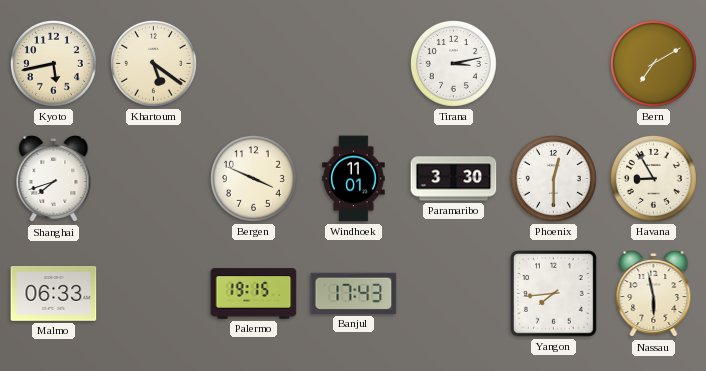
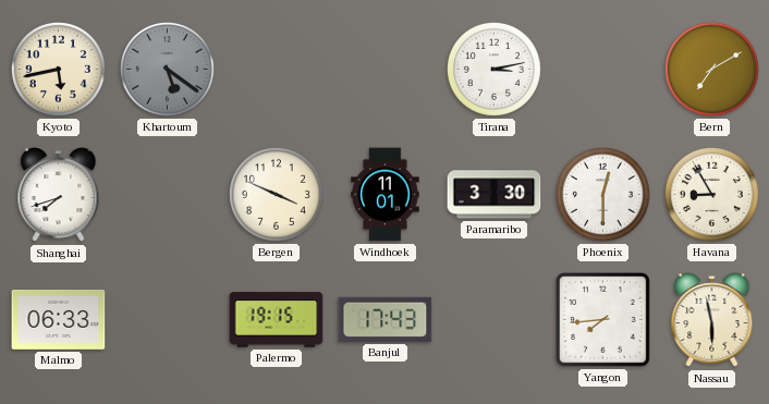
Khartoum dial: cream -> grey
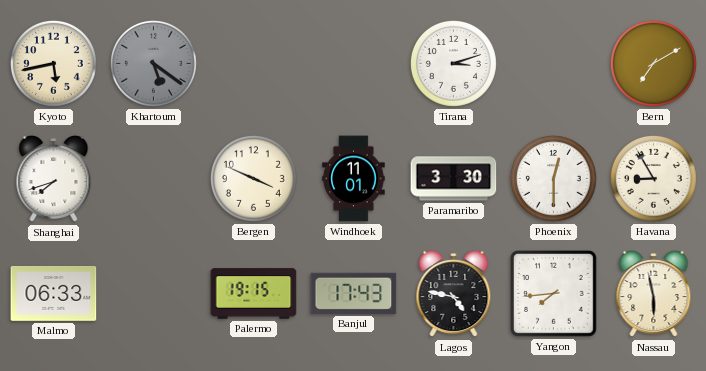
Tirana: 3:13 -> 3:12
Lagos: none -> 4:47
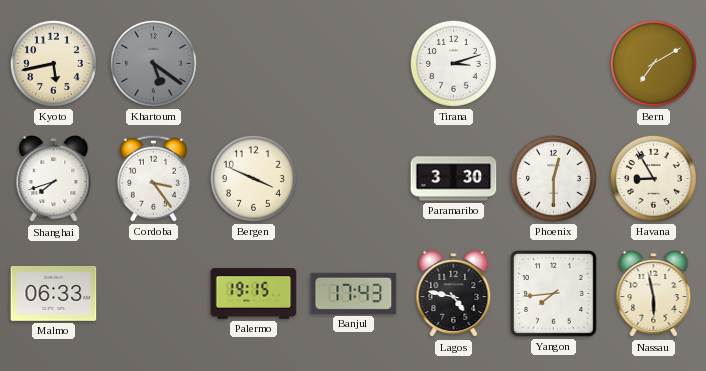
Cordoba: none -> 3:24
Windhoek: 11:01 -> none
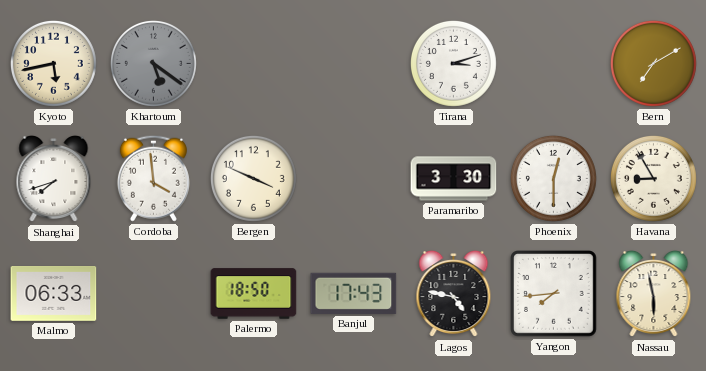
Cordoba: 3:24 -> 3:59
Palermo: 19:15 -> 18:50
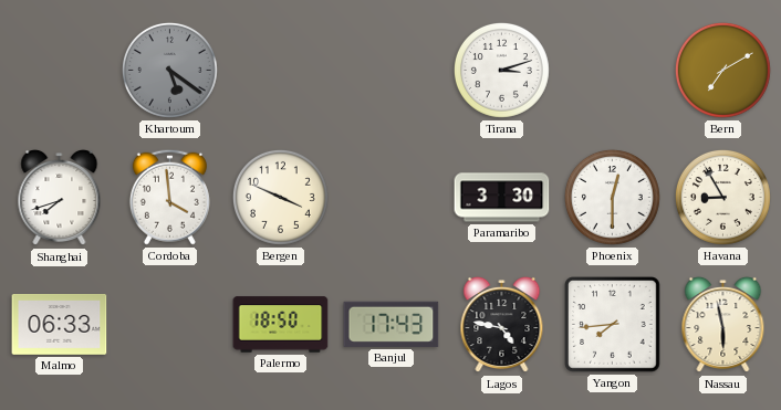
Kyoto: 5:43 -> none
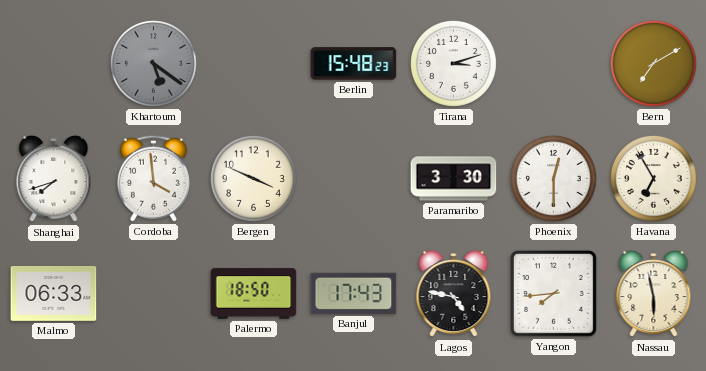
Berlin: none -> 15:48
Havana: 8:55 -> 6:55
